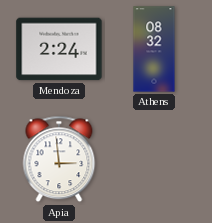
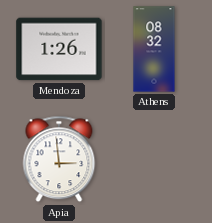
Mendoza: 2:24 -> 1:26
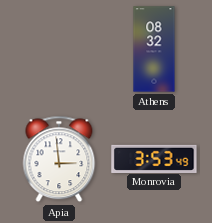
Mendoza: 1:26 -> none
Monrovia: none -> 3:53
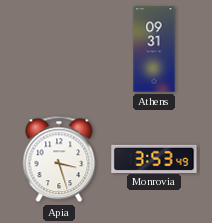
Athens: 08:32 -> 09:31
Apia: 2:59 -> 3:27
